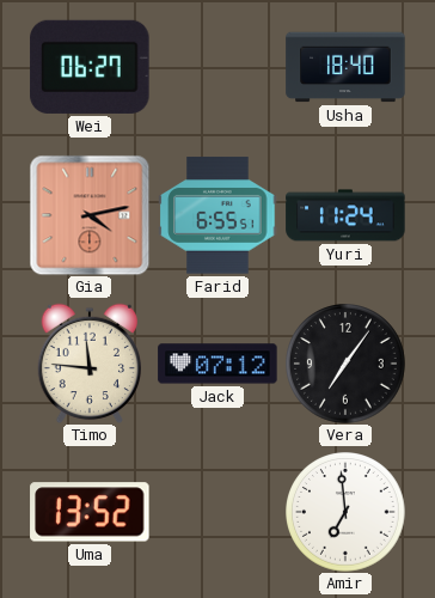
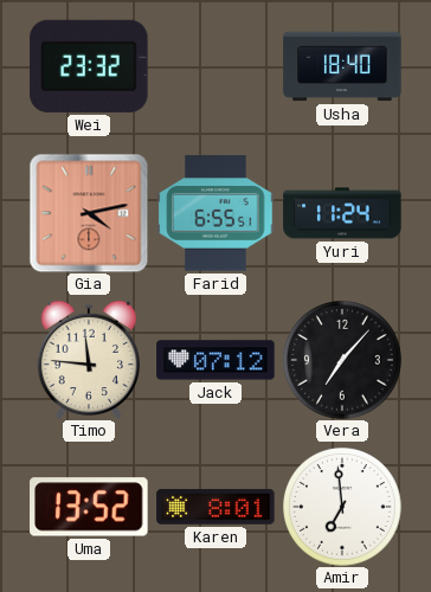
Wei: 06:27 -> 23:32
Vera: 7:06 -> 7:07
Karen: none -> 8:01
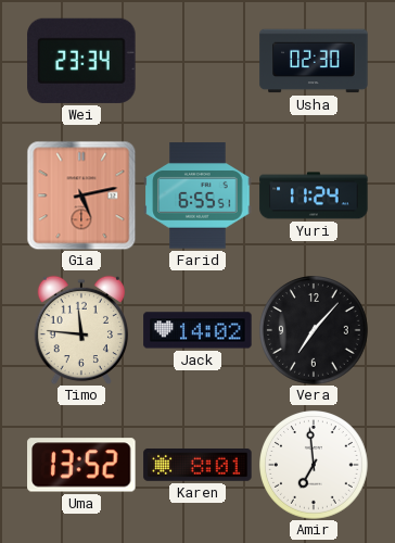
Wei: 23:32 -> 23:34
Usha: 18:40 -> 02:30
Gia: 4:13 -> 5:13
Jack: 07:12 -> 14:02
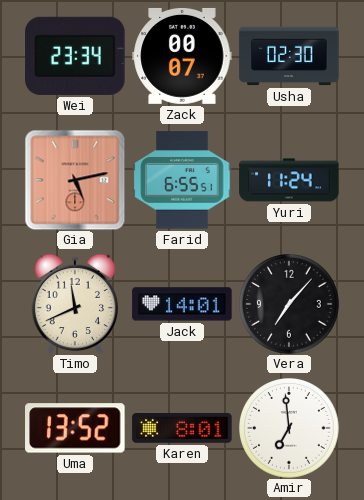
Zack: none -> 00:07
Timo: 11:46 -> 11:41
Jack: 14:02 -> 14:01
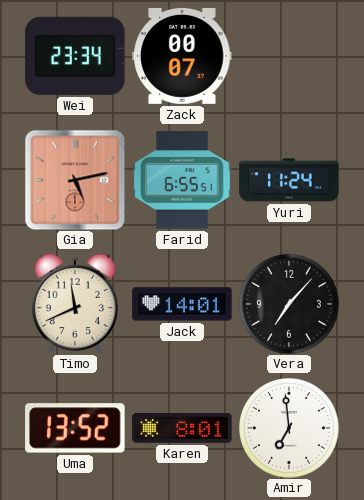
Usha: 02:30 -> none
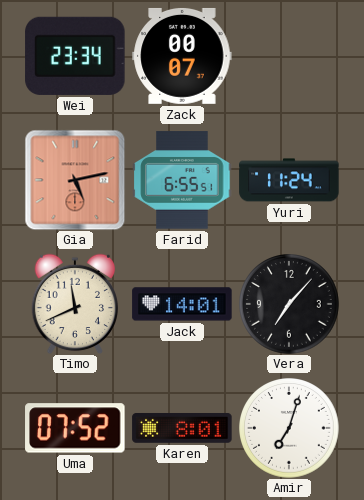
Uma: 13:52 -> 07:52
Amir: 6:59 -> 7:03
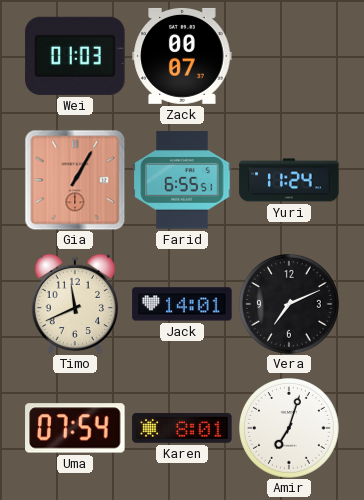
Wei: 23:34 -> 01:03
Gia: 5:13 -> 1:05
Vera: 7:07 -> 7:11
Uma: 07:52 -> 07:54
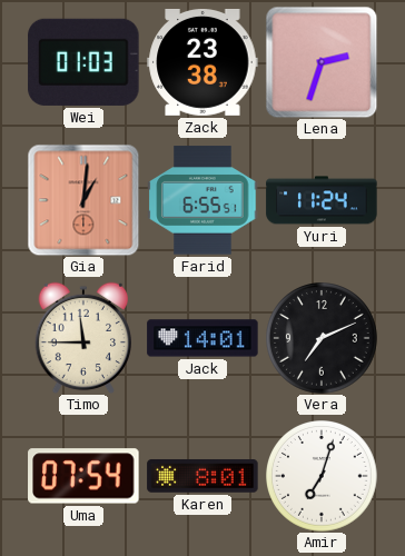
Zack: 00:07 -> 23:38
Lena: none -> 2:33
Gia: 1:05 -> 1:01
Timo: 11:41 -> 11:45
